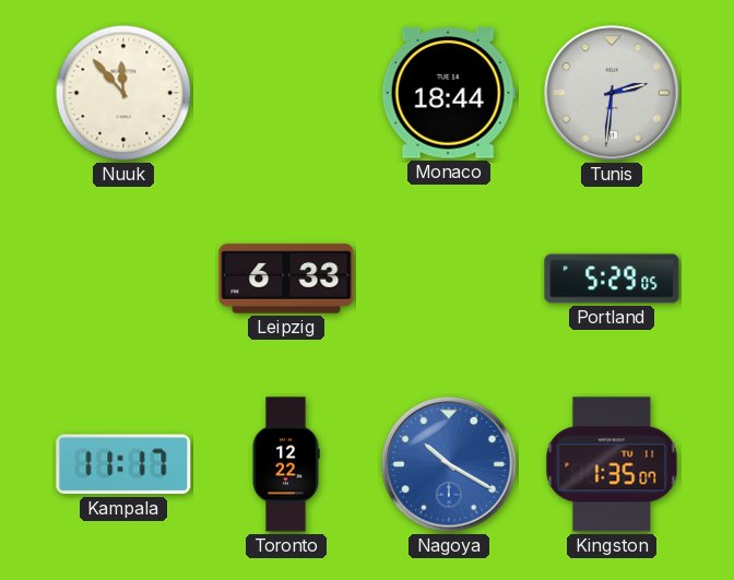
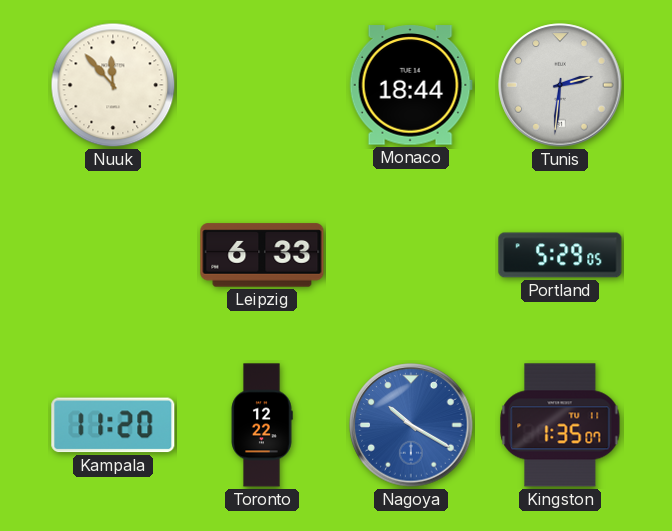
Kampala: 11:17 -> 11:20
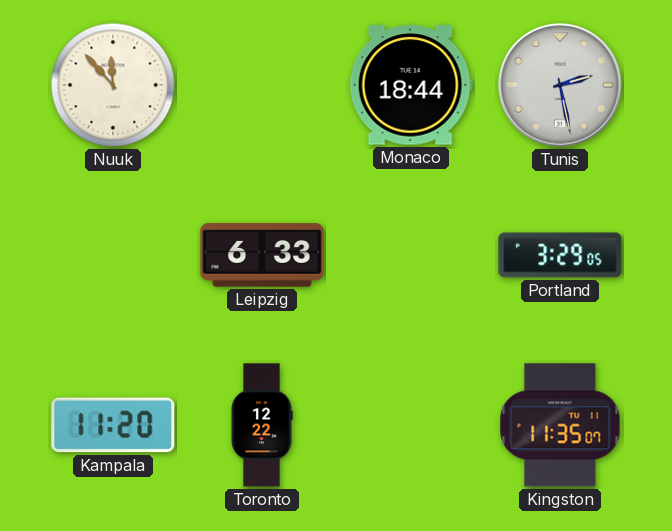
Tunis: 2:31 -> 2:28
Portland: 5:29 -> 3:29
Nagoya: 10:20 -> none
Kingston: 1:35 -> 11:35
